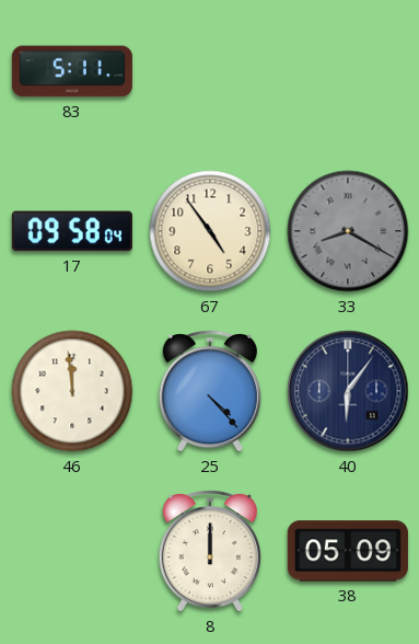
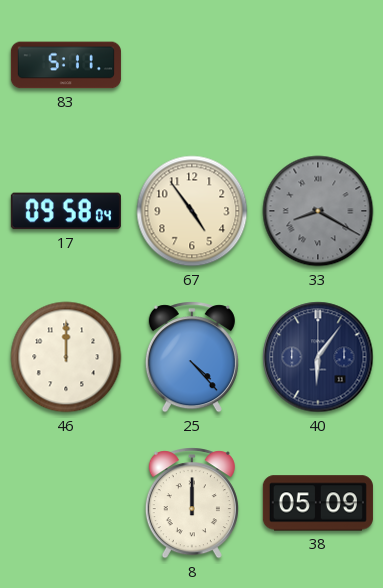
46: 11:59 -> 12:00
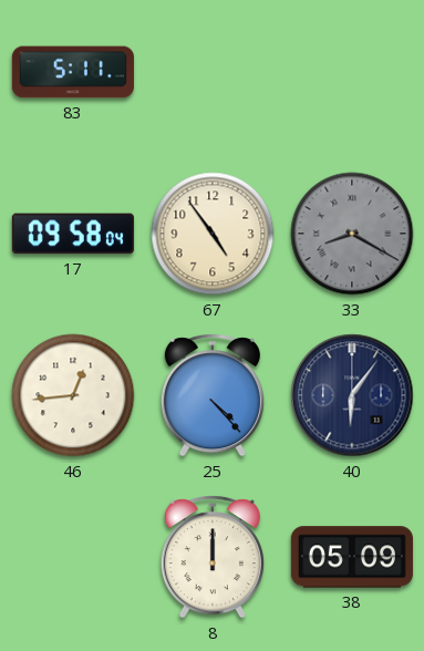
46: 12:00 -> 12:44
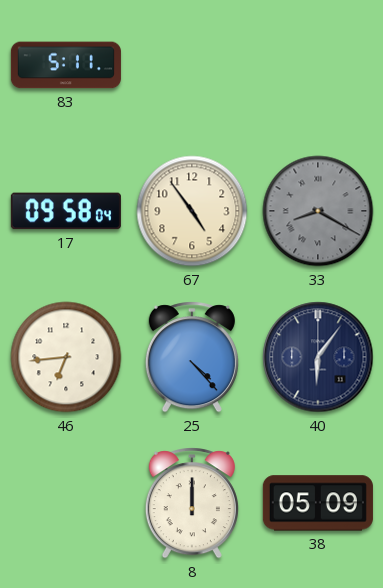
46: 12:44 -> 6:44
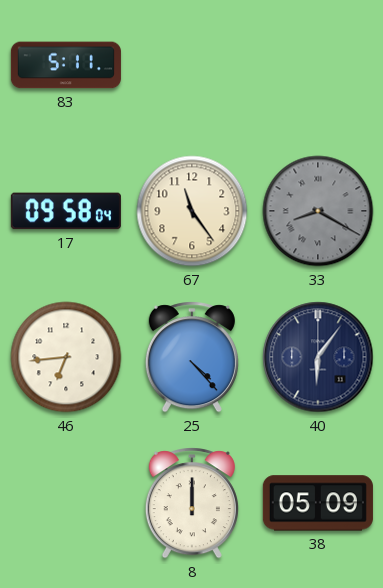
67: 4:54 -> 11:24
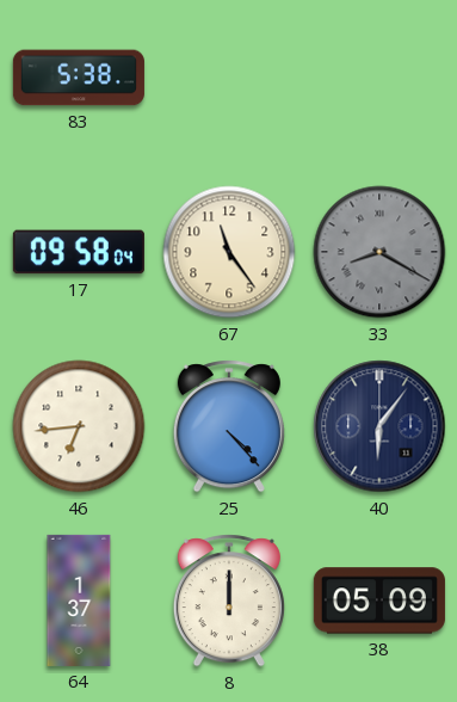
83: 5:11 -> 5:38
64: none -> 1:37
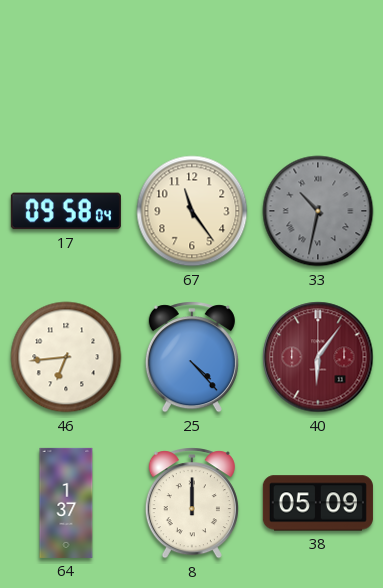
83: 5:38 -> none
33: 8:20 -> 10:32
40 dial: navy -> burgundy
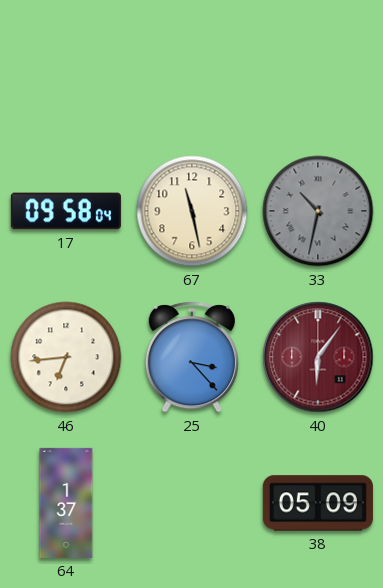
67: 11:24 -> 11:28
25: 4:23 -> 3:23
8: 12:00 -> none
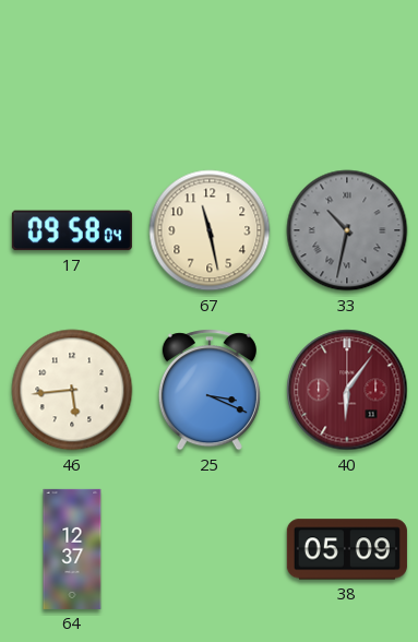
46: 6:44 -> 5:44
25: 3:23 -> 3:19
64: 1:37 -> 12:37
